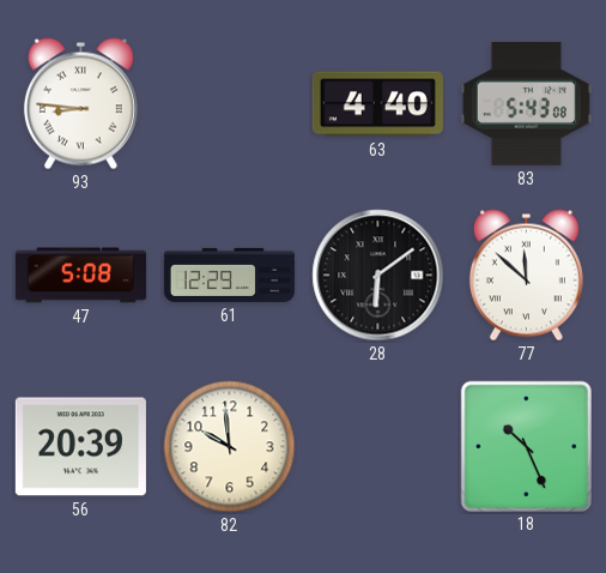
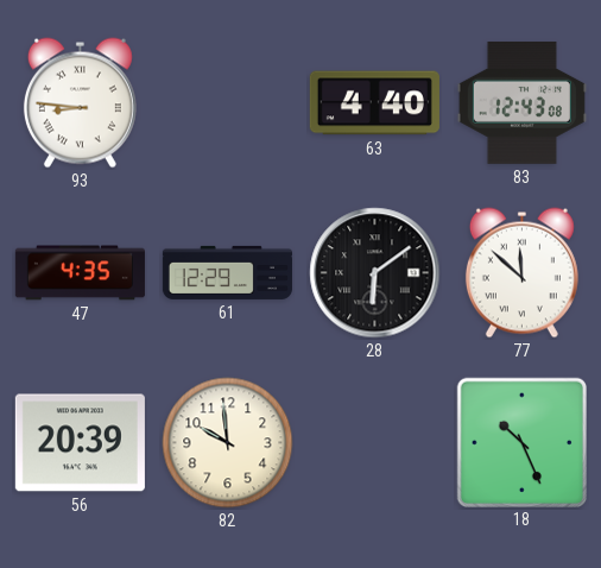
83: 5:43 -> 12:43
47: 5:08 -> 4:35
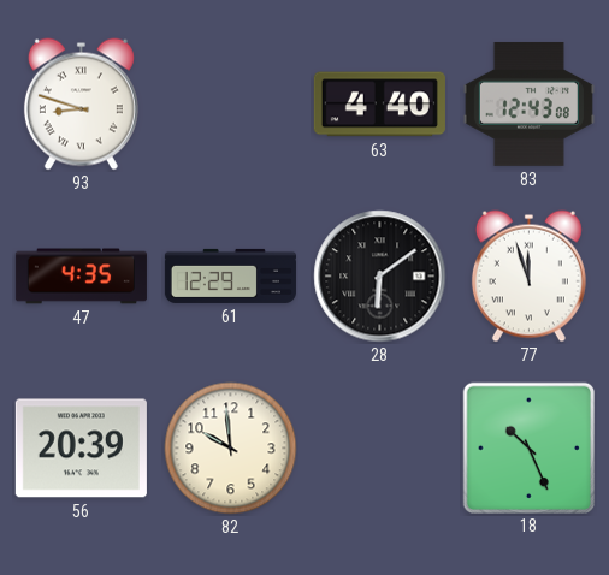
93: 8:46 -> 8:48
77: 11:52 -> 11:57
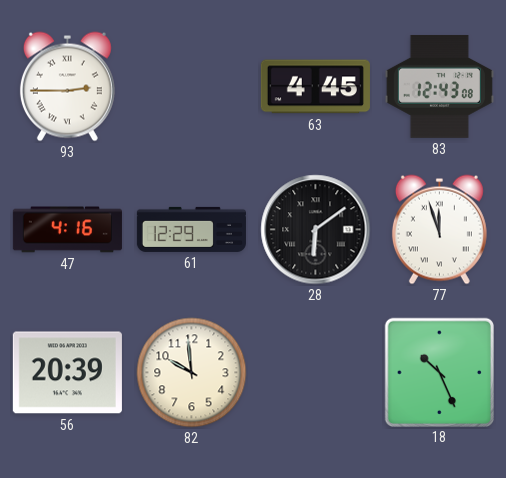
93: 8:48 -> 2:45
63: 4:40 -> 4:45
47: 4:35 -> 4:16
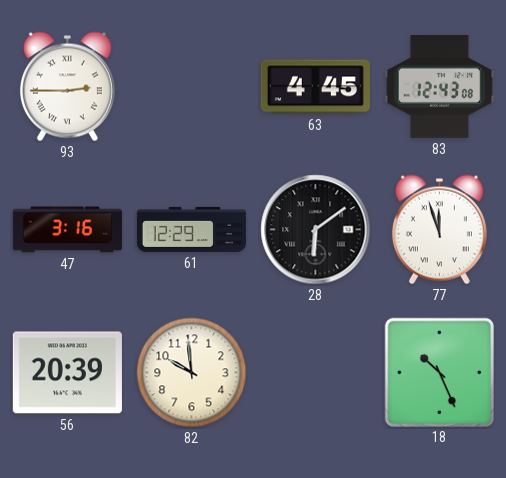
47: 4:16 -> 3:16
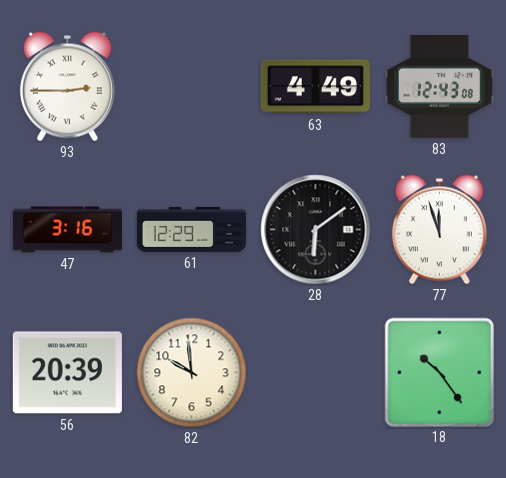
63: 4:45 -> 4:49
18: 10:26 -> 10:24
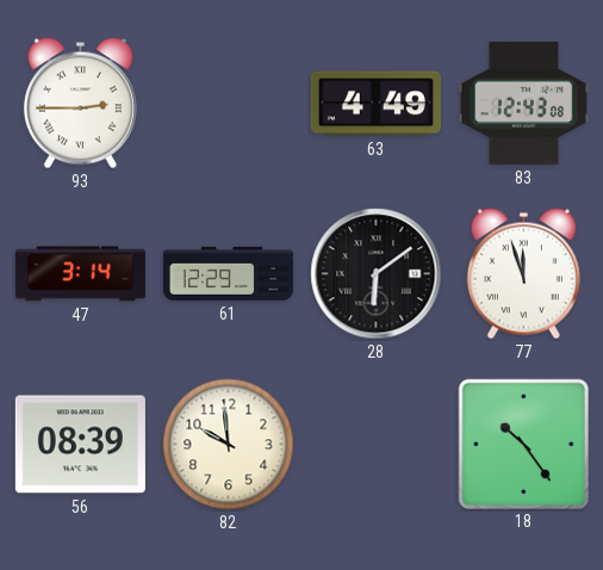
47: 3:16 -> 3:14
56: 20:39 -> 08:39
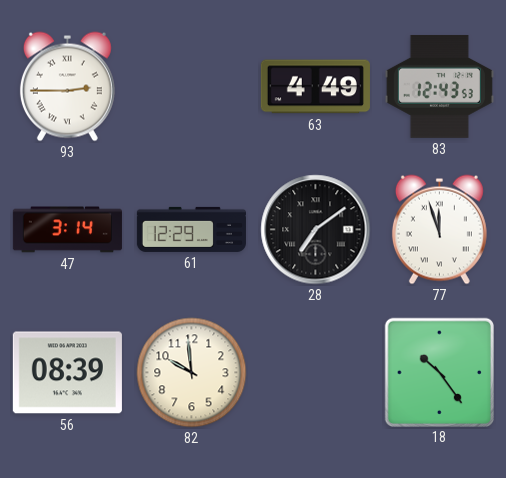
83: 12:43:08 -> 12:43:53
28: 6:09 -> 7:09
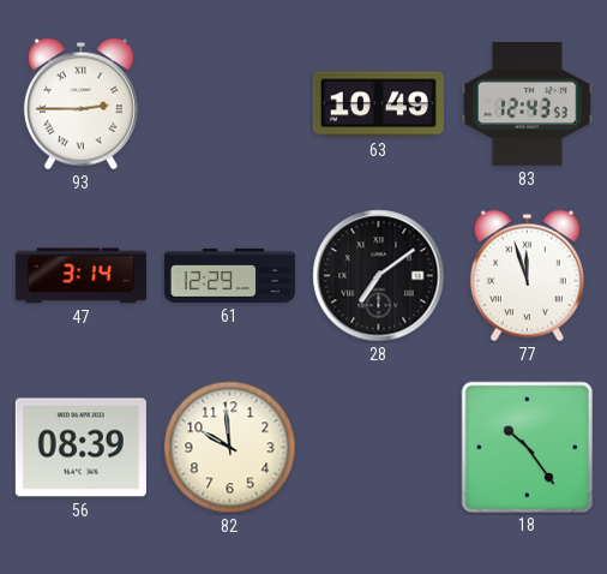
63: 4:49 -> 10:49
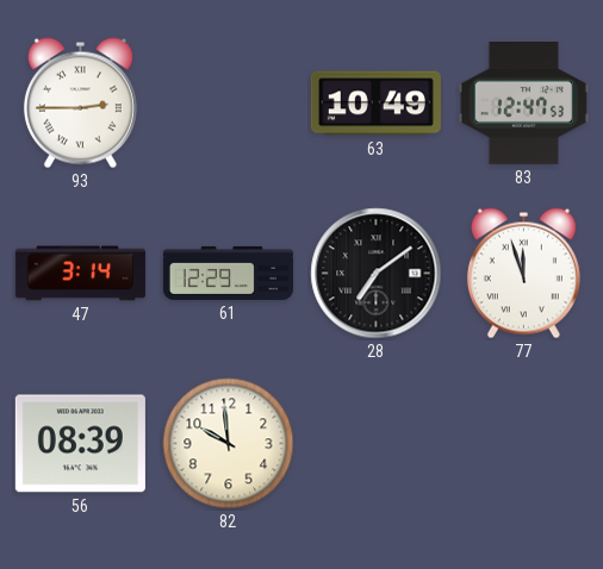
83: 12:43 -> 12:47
18: 10:24 -> none
